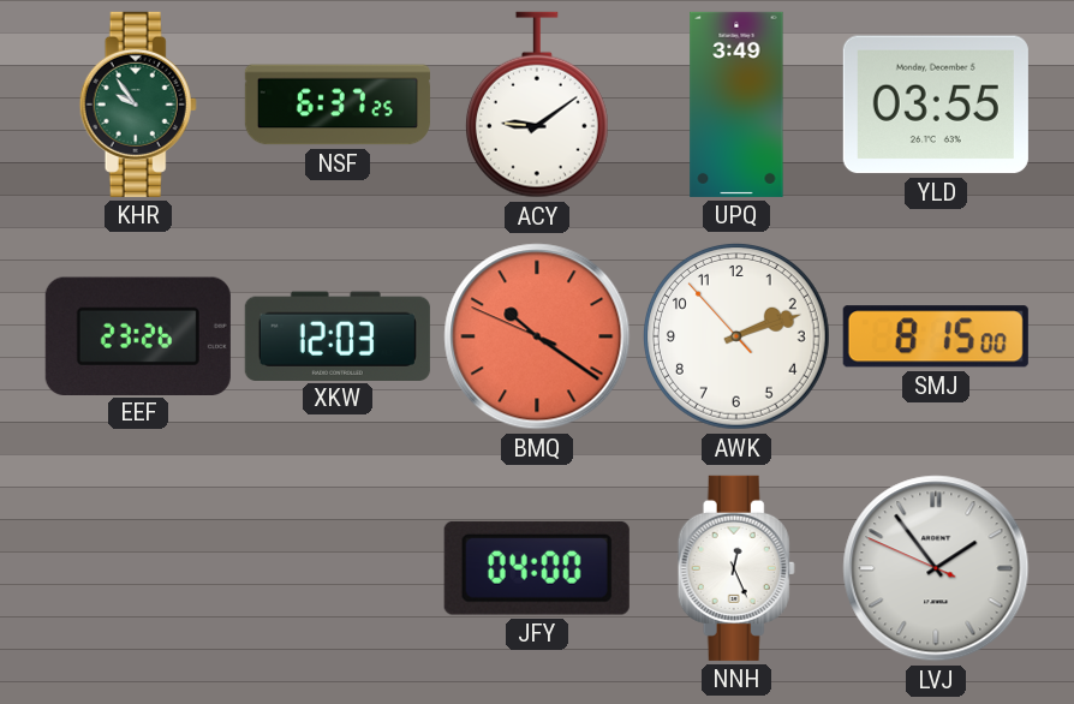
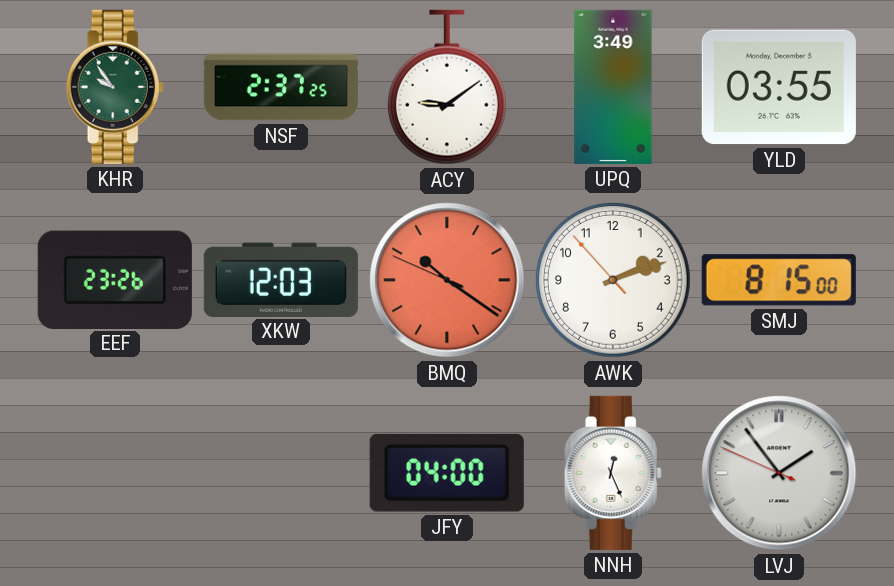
NSF: 6:37 -> 2:37
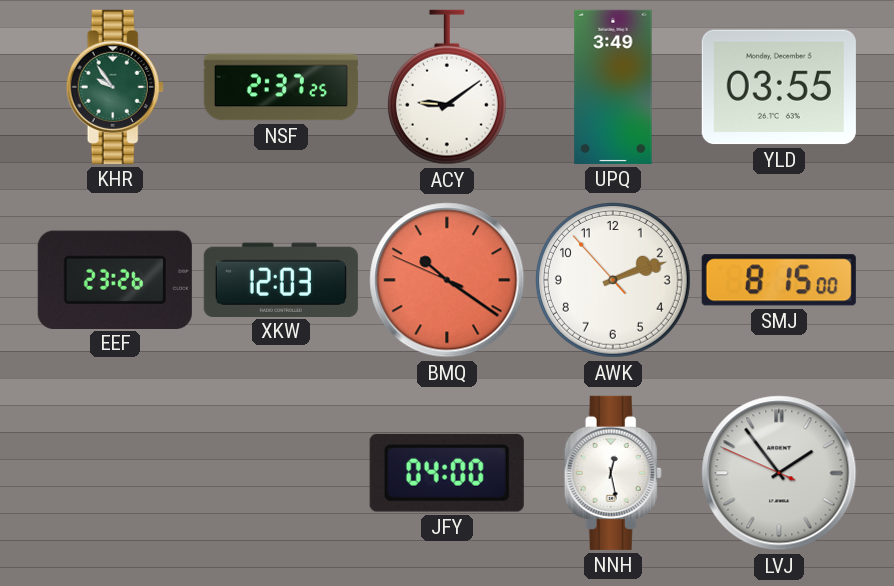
NNH: 12:26 -> 12:28
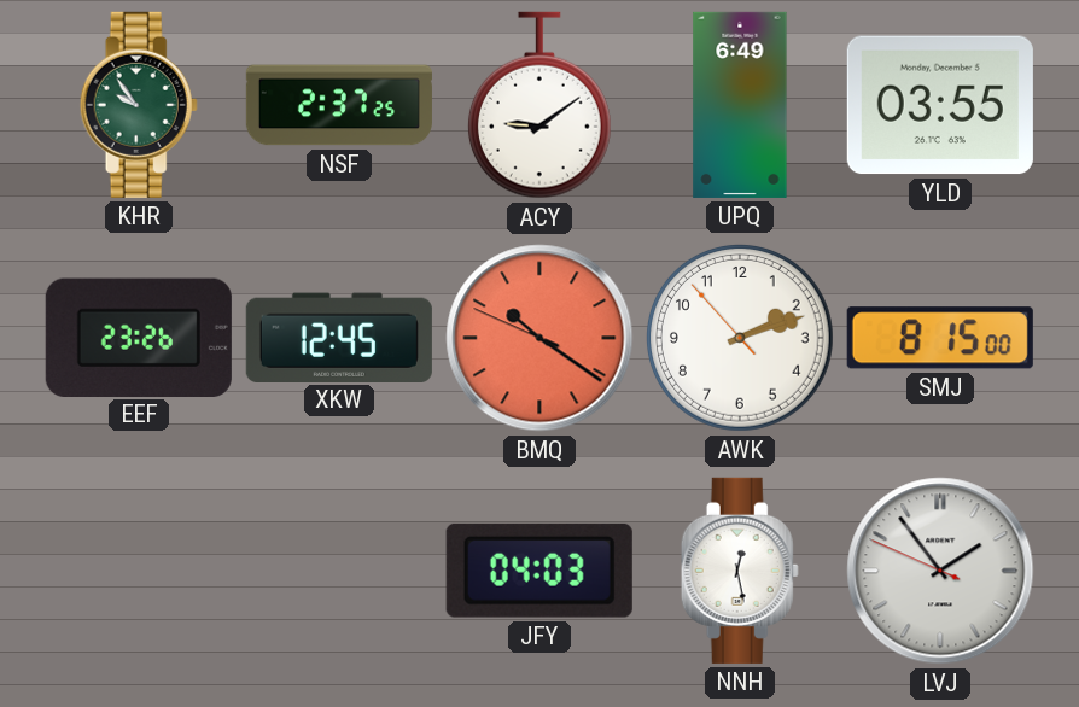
UPQ: 3:49 -> 6:49
XKW: 12:03 -> 12:45
JFY: 04:00 -> 04:03
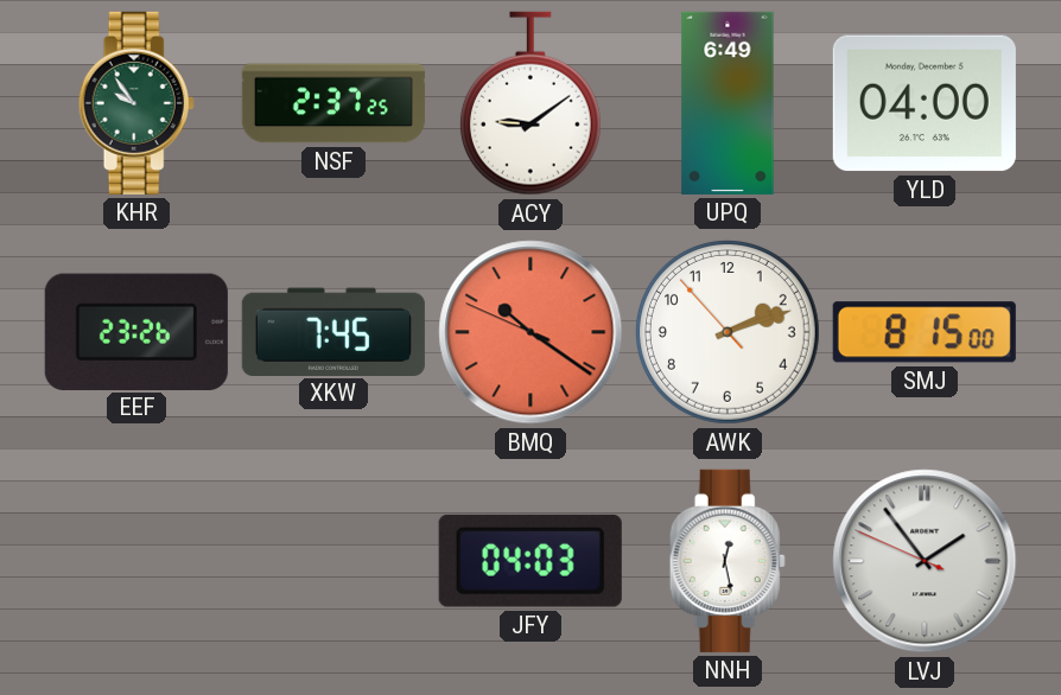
YLD: 03:55 -> 04:00
XKW: 12:45 -> 7:45
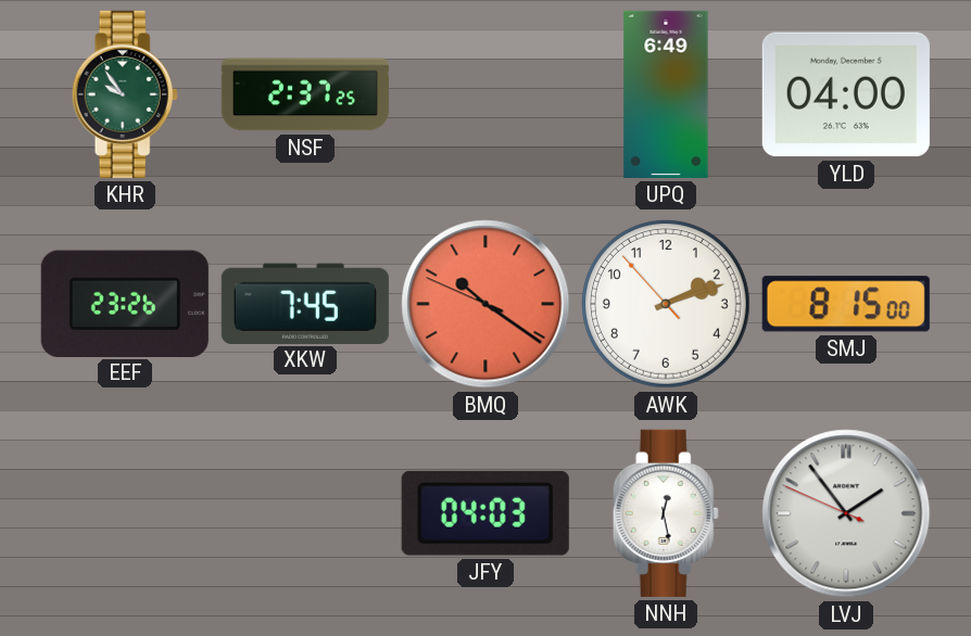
ACY: 9:09 -> none
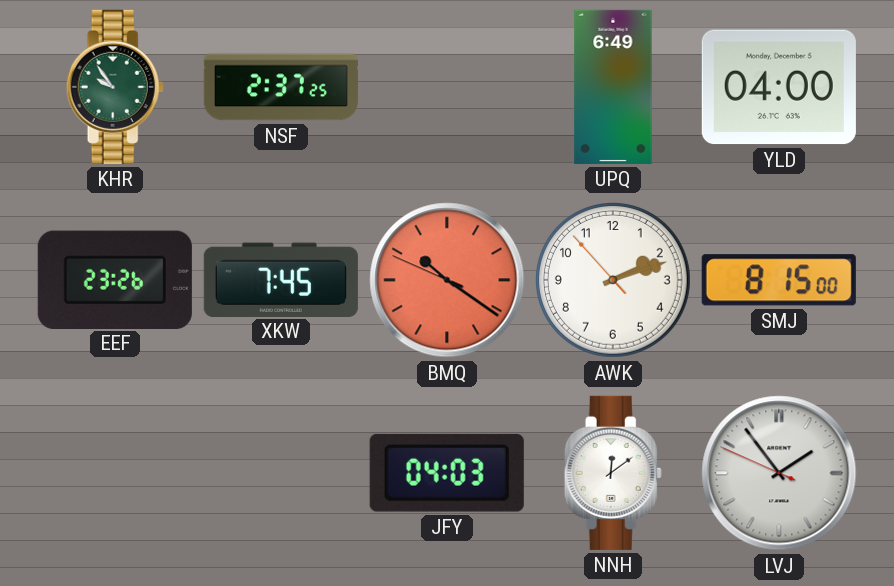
NNH: 12:28 -> 12:09
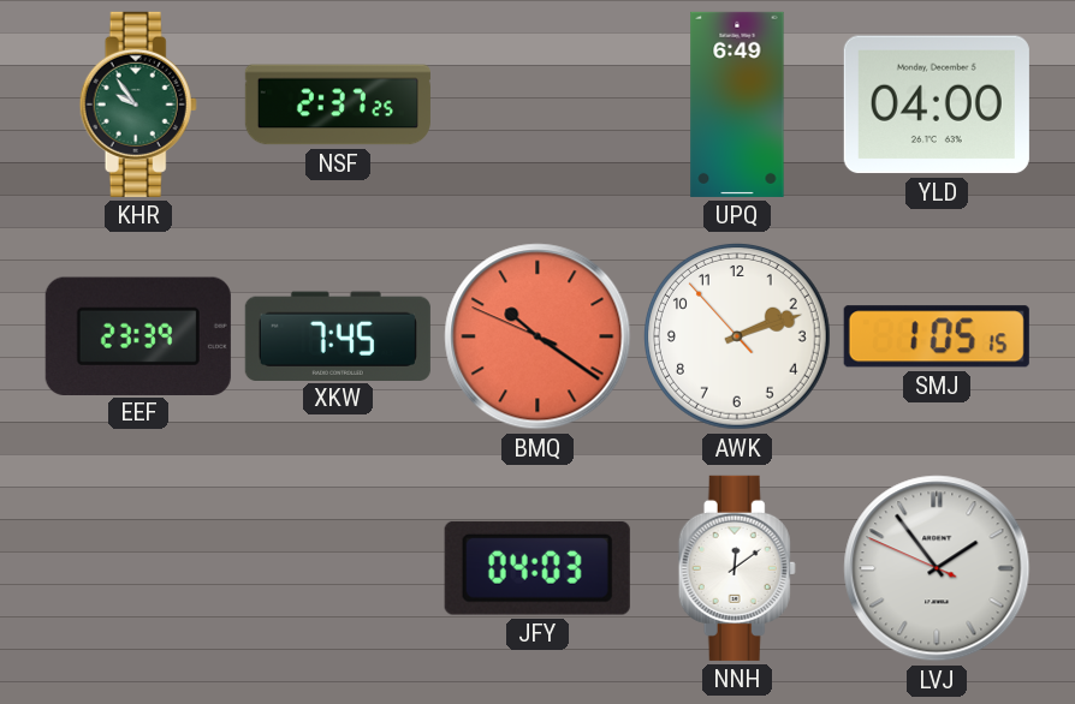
EEF: 23:26 -> 23:39
SMJ: 8:15 -> 1:05
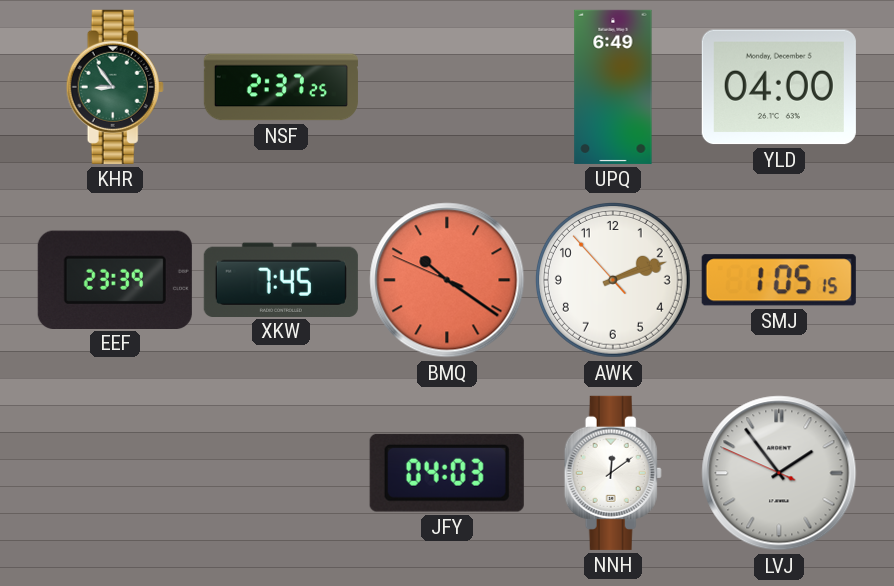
KHR: 9:54 -> 8:54
